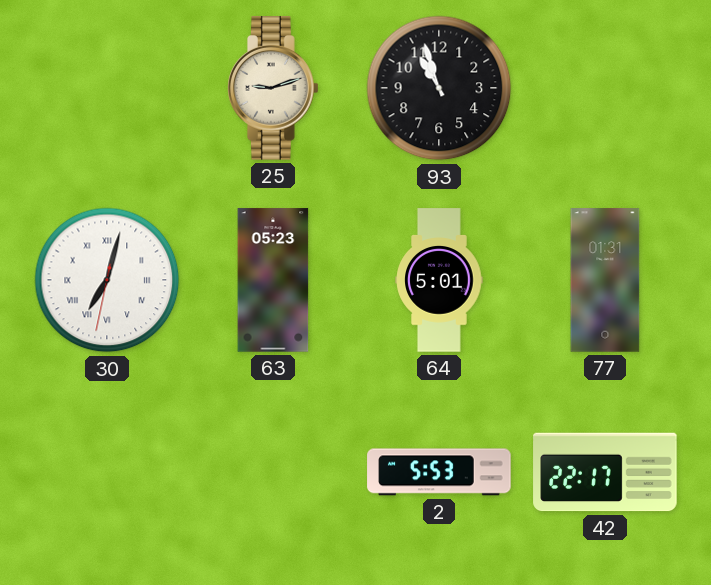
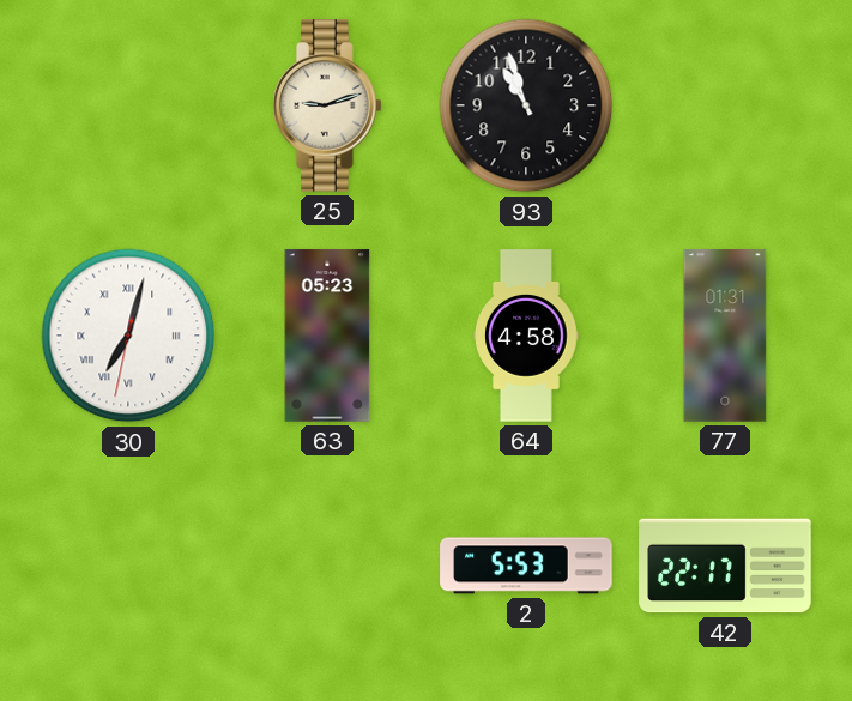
64: 5:01 -> 4:58
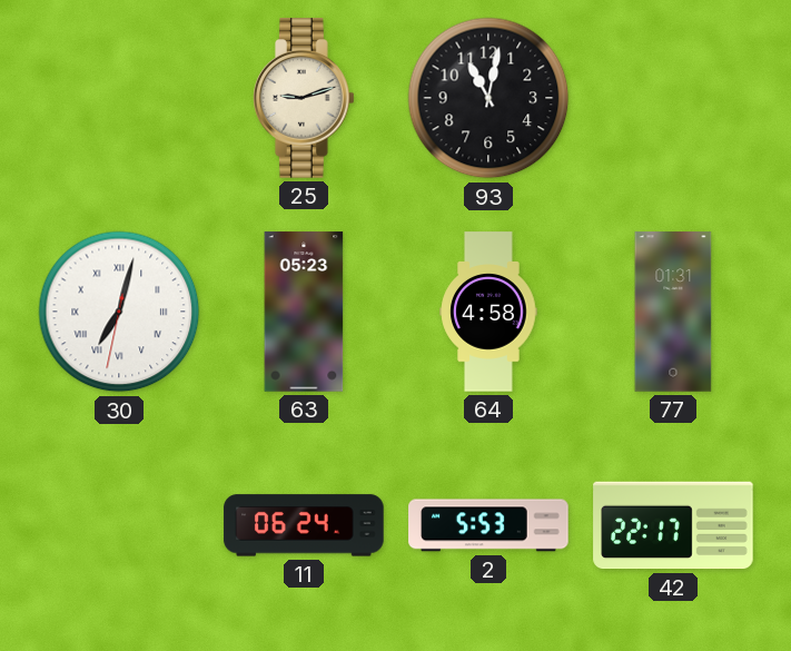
93: 10:57 -> 11:02
11: none -> 06:24
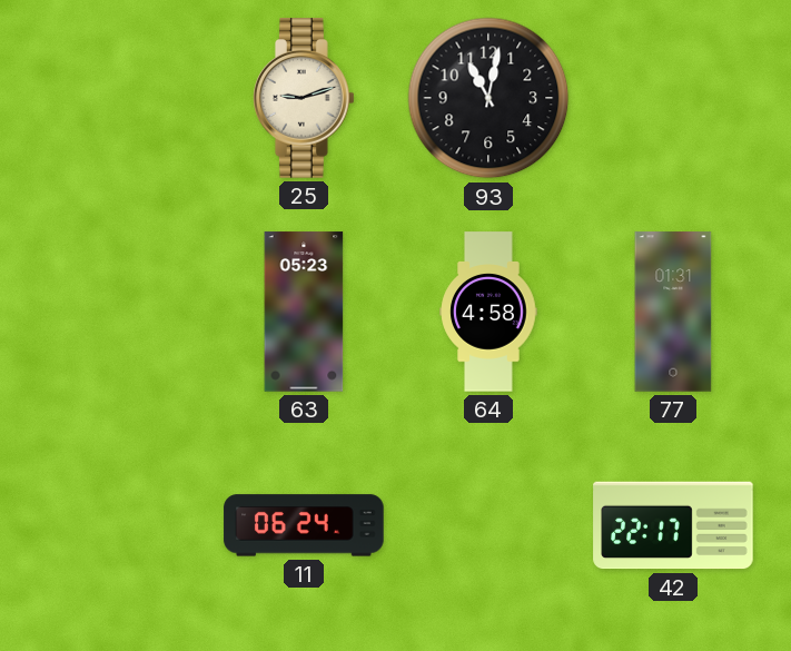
30: 7:02 -> none
2: 5:53 -> none
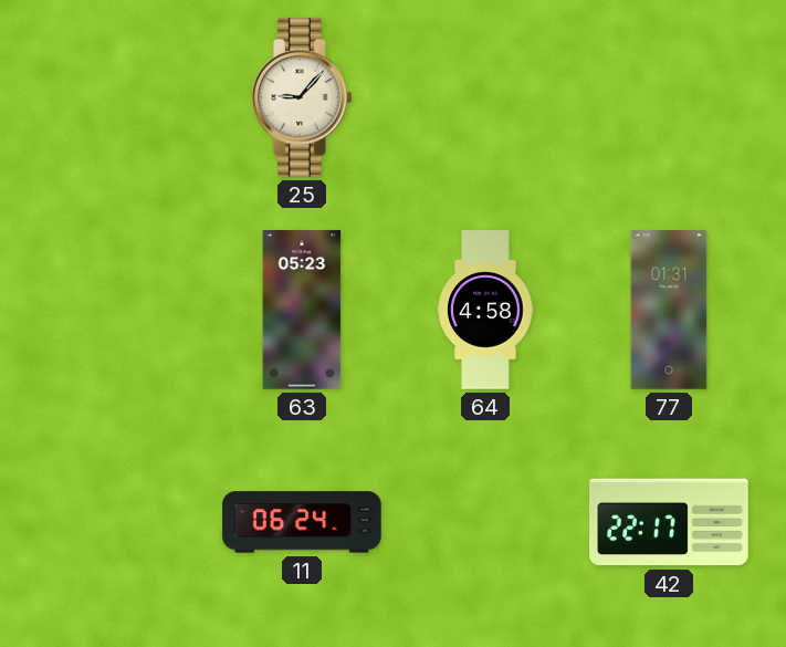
25: 9:12 -> 9:07
93: 11:02 -> none
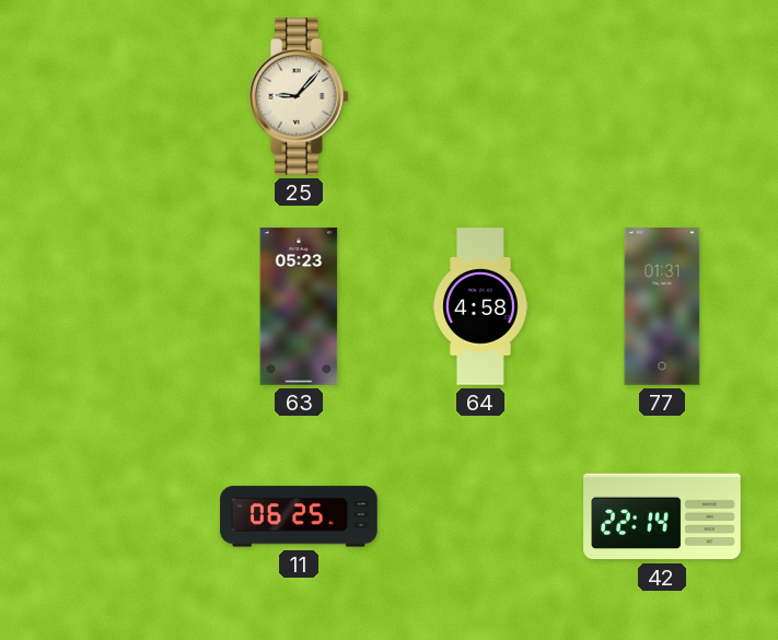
11: 06:24 -> 06:25
42: 22:17 -> 22:14
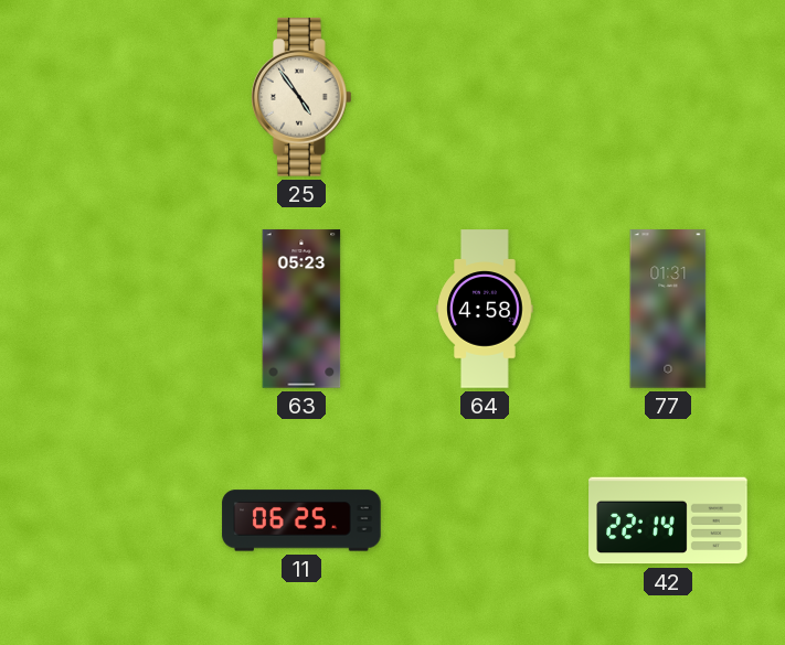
25: 9:07 -> 4:54
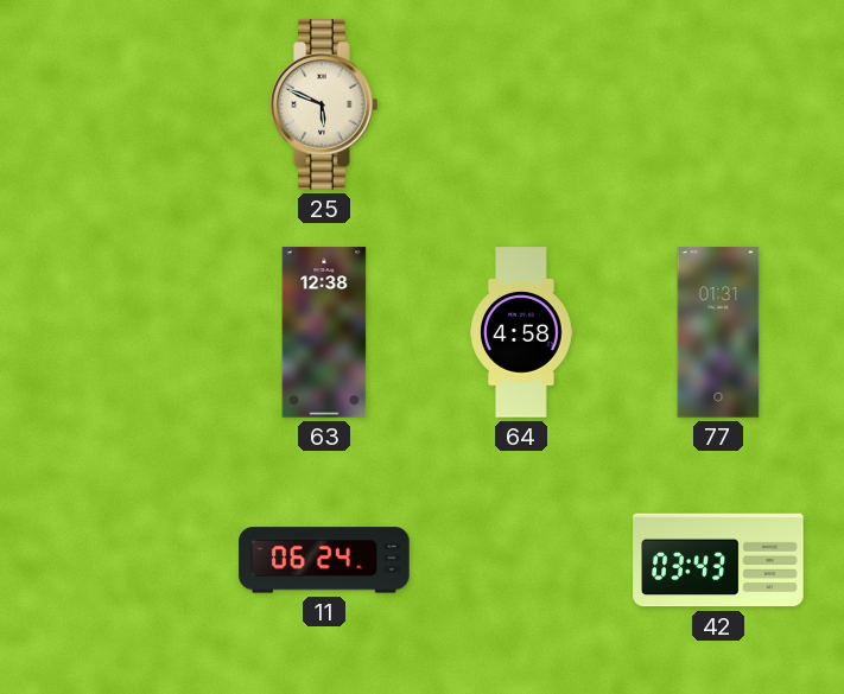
25: 4:54 -> 5:49
63: 05:23 -> 12:38
11: 06:25 -> 06:24
42: 22:14 -> 03:43
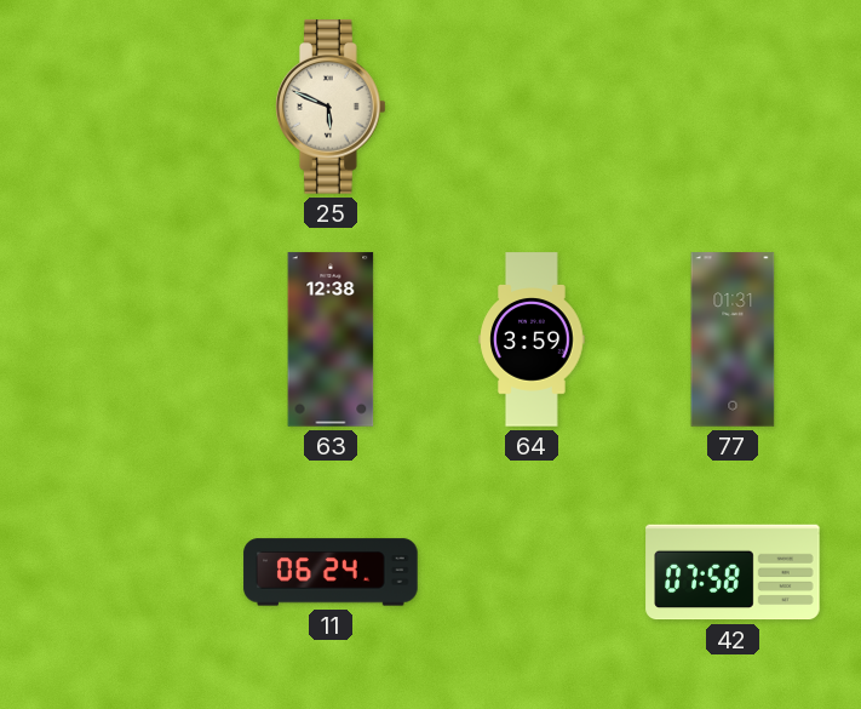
64: 4:58 -> 3:59
42: 03:43 -> 07:58
